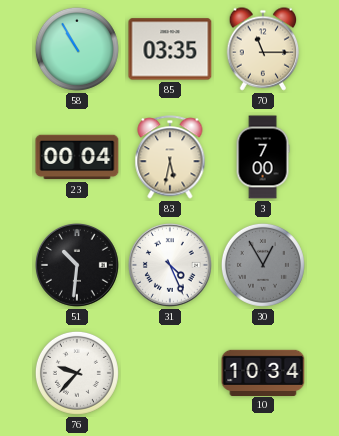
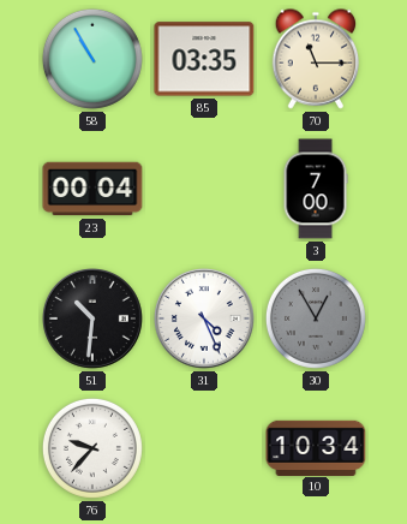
83: 5:32 -> none
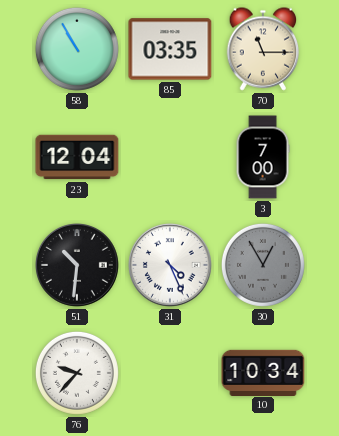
23: 00:04 -> 12:04
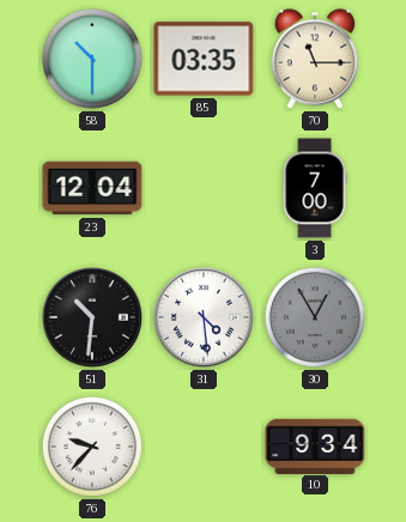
58: 10:55 -> 10:30
31: 4:26 -> 4:29
10: 10:34 -> 9:34
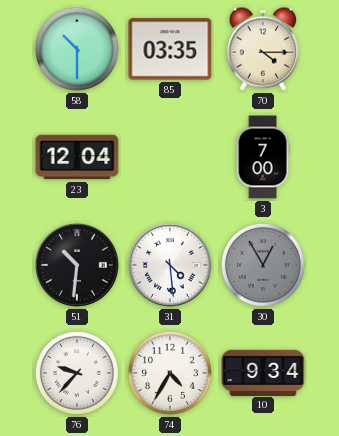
70: 11:15 -> 4:15
74: none -> 4:35
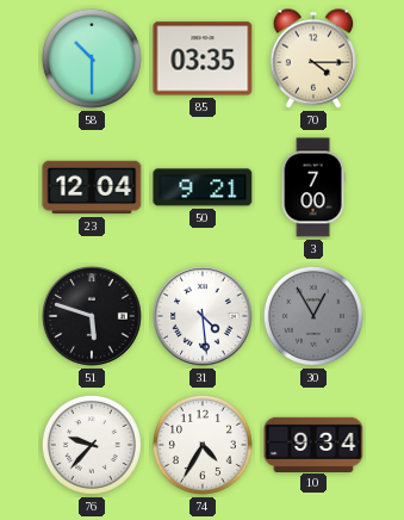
50: none -> 9:21
51: 10:31 -> 5:48
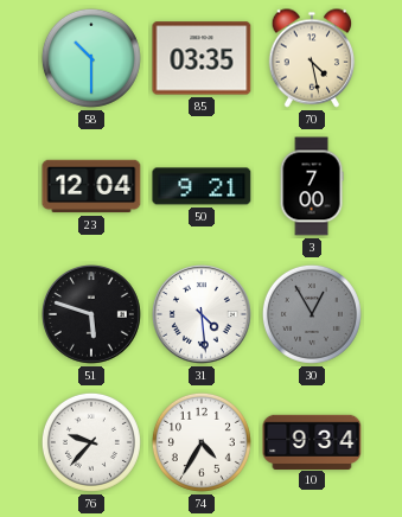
70: 4:15 -> 4:28
